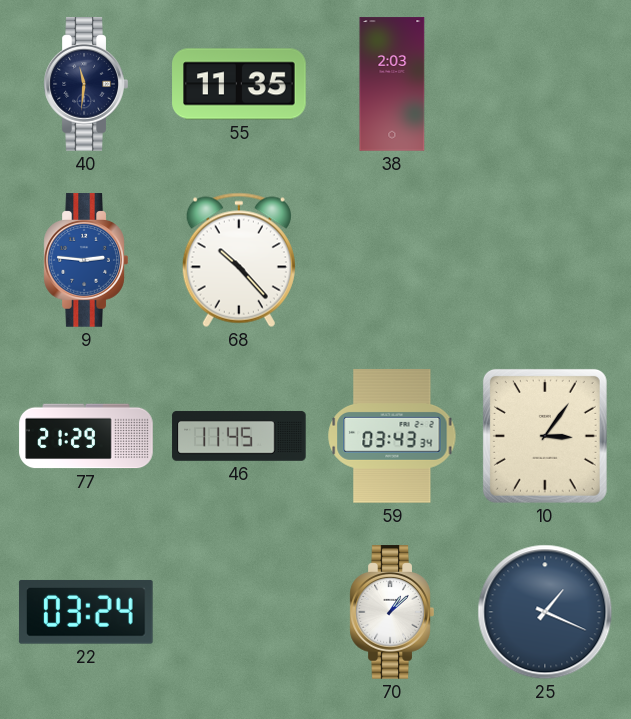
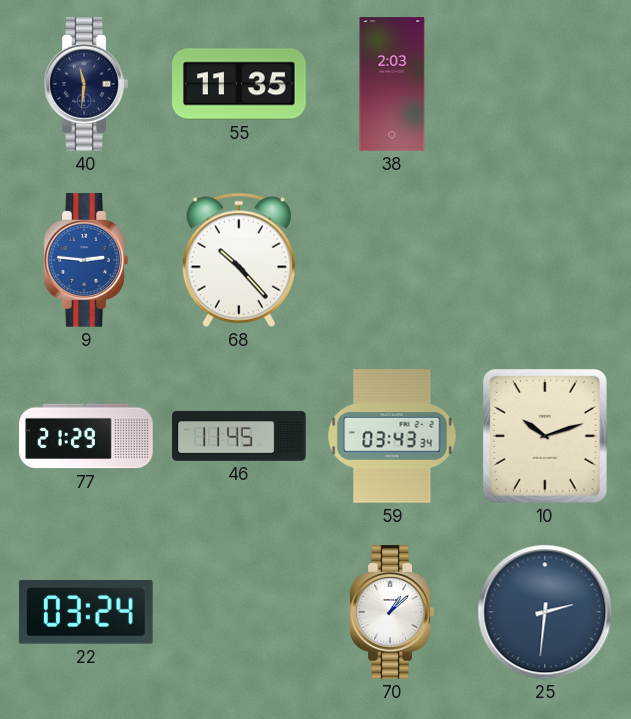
10: 3:06 -> 10:12
25: 1:19 -> 2:31
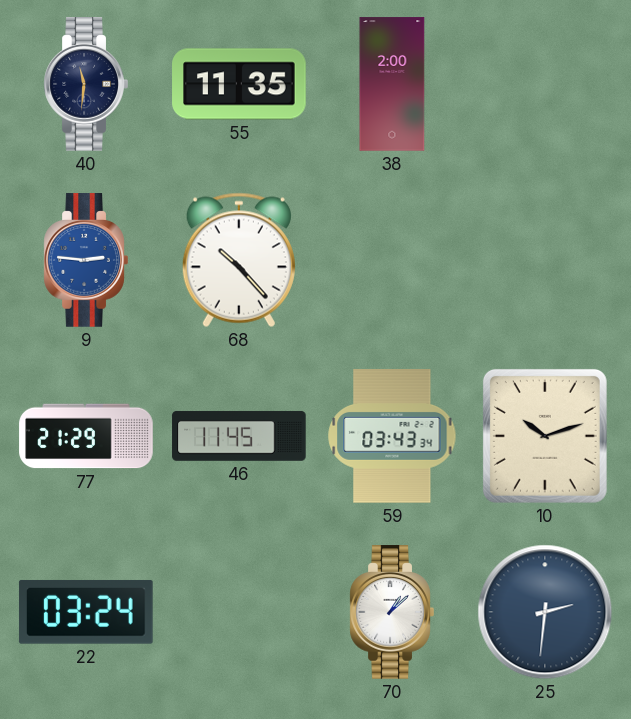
38: 2:03 -> 2:00
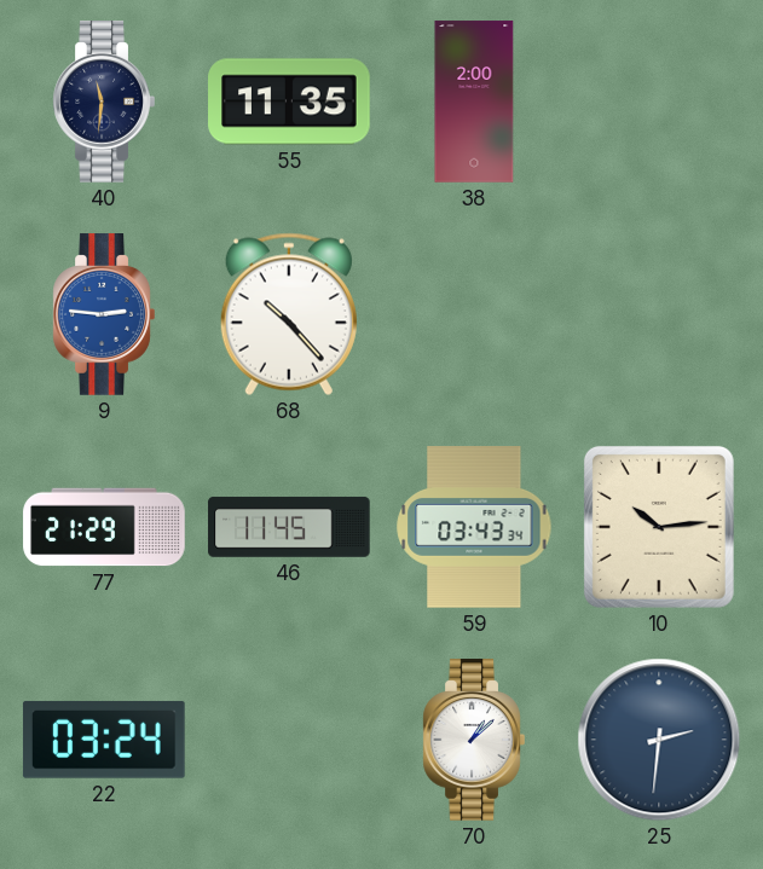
10: 10:12 -> 10:14
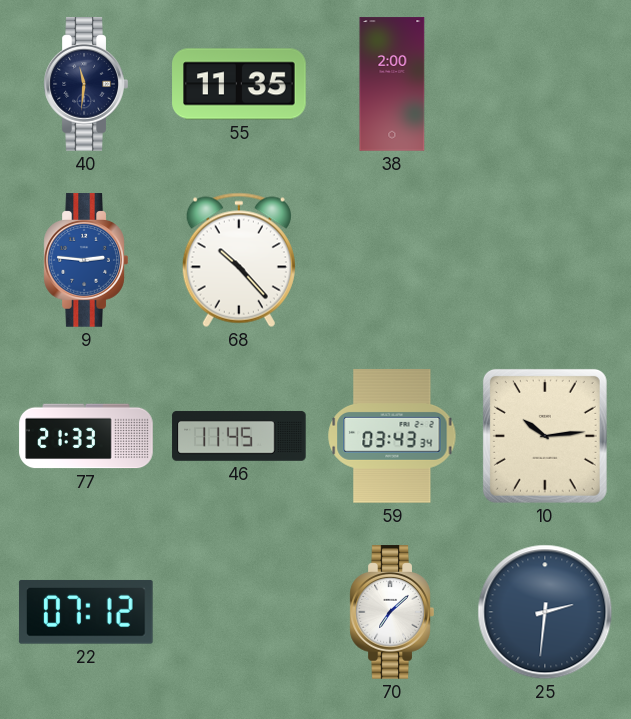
77: 21:29 -> 21:33
22: 03:24 -> 07:12
70: 1:08 -> 7:08
